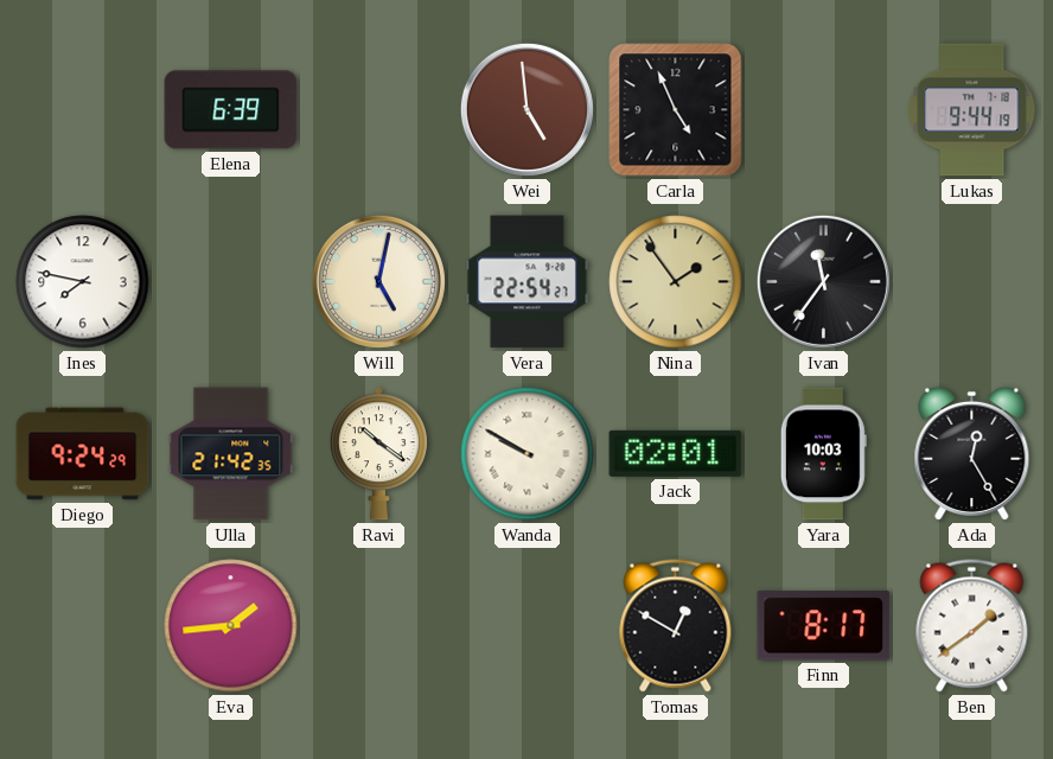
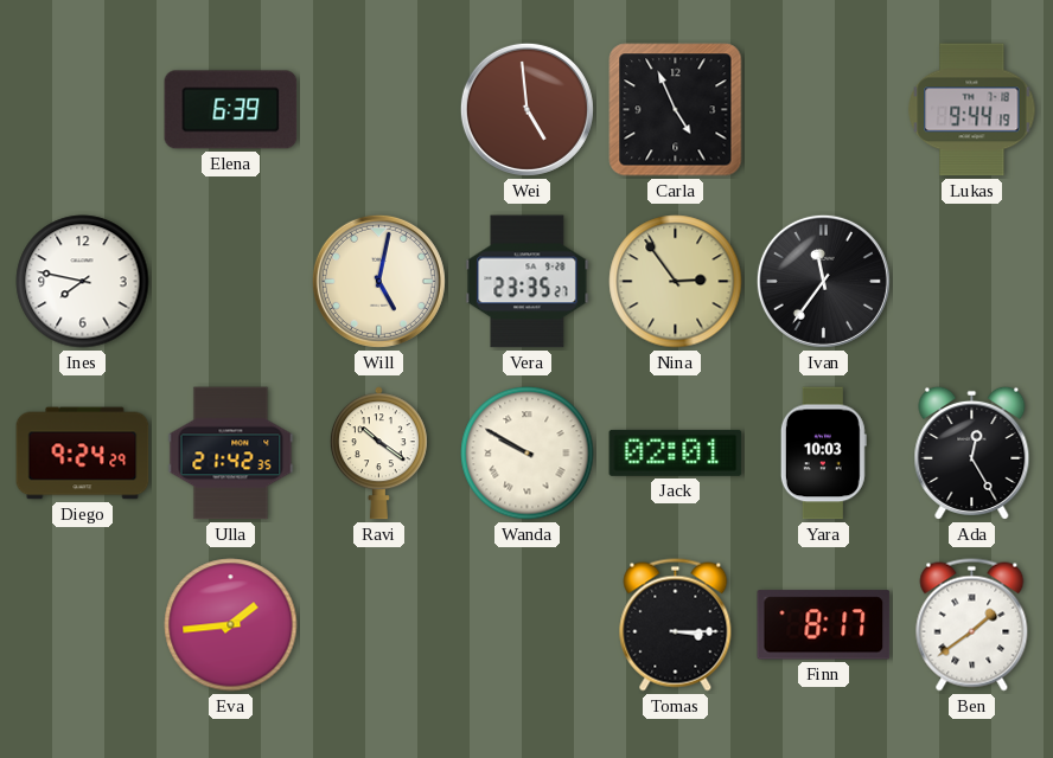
Vera: 22:54 -> 23:35
Nina: 1:54 -> 2:54
Tomas: 12:50 -> 3:15
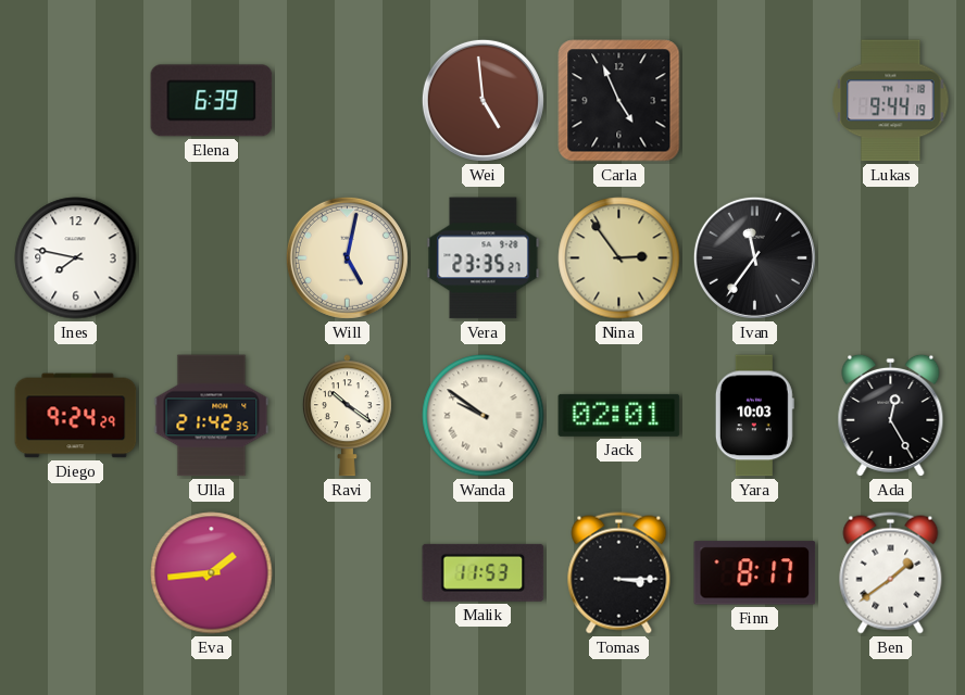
Wanda: 9:50 -> 9:51
Malik: none -> 11:53
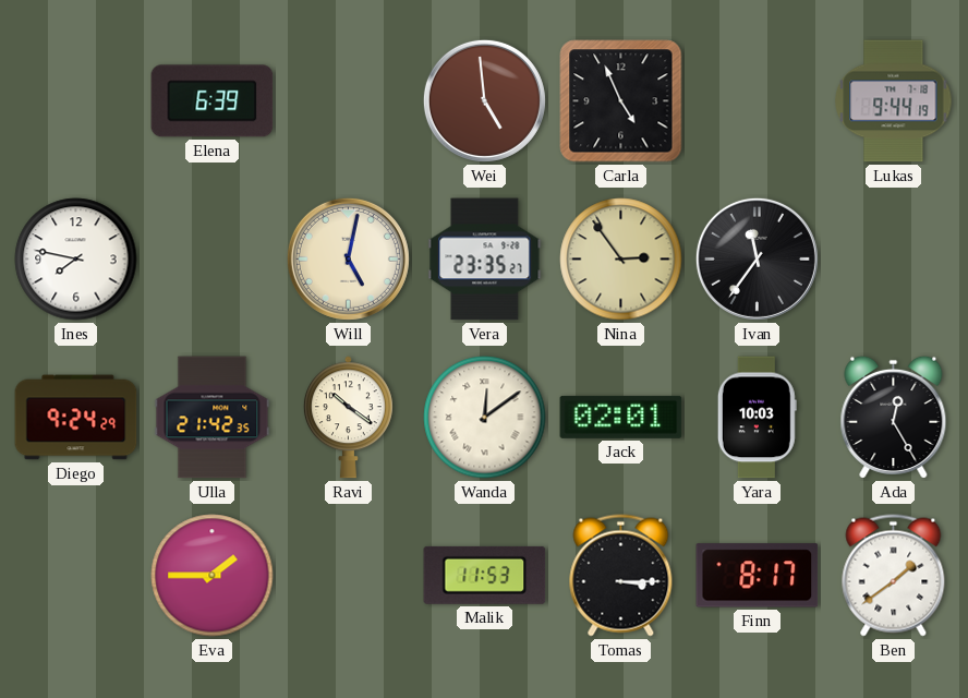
Wanda: 9:51 -> 12:09
Eva: 1:44 -> 1:45
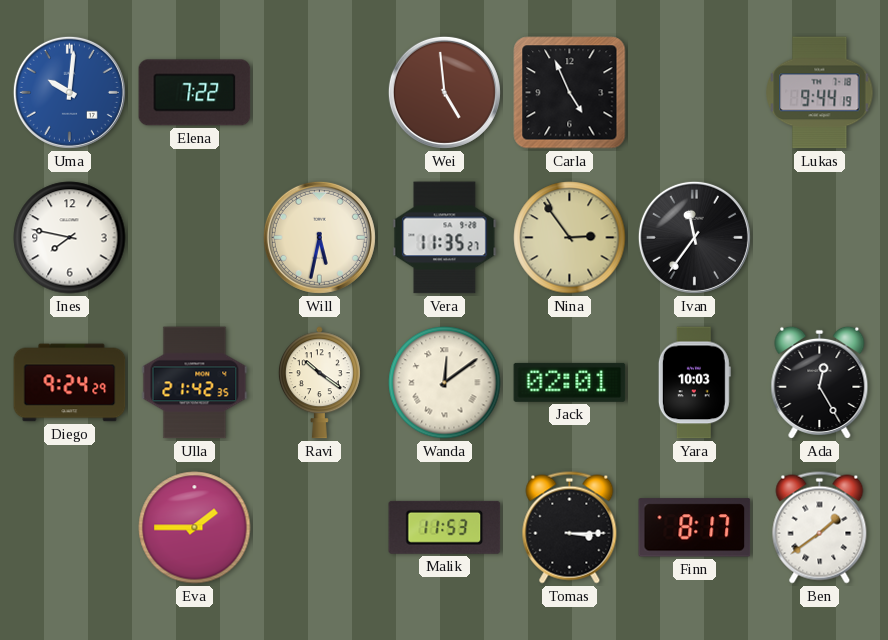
Uma: none -> 10:01
Elena: 6:39 -> 7:22
Will: 5:02 -> 5:32
Vera: 23:35 -> 11:35
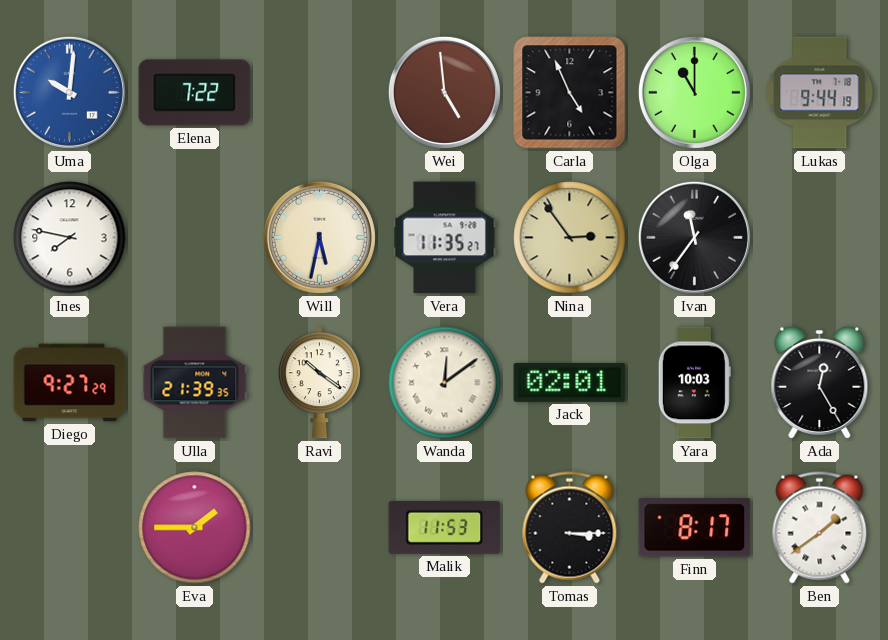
Olga: none -> 11:00
Diego: 9:24 -> 9:27
Ulla: 21:42 -> 21:39
